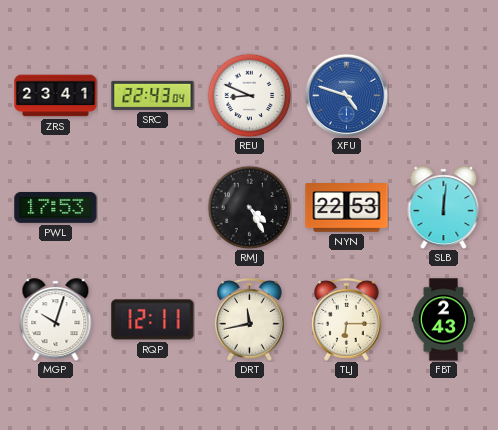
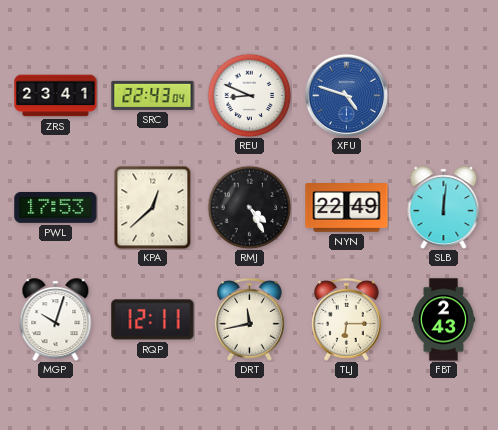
KPA: none -> 12:38
NYN: 22:53 -> 22:49
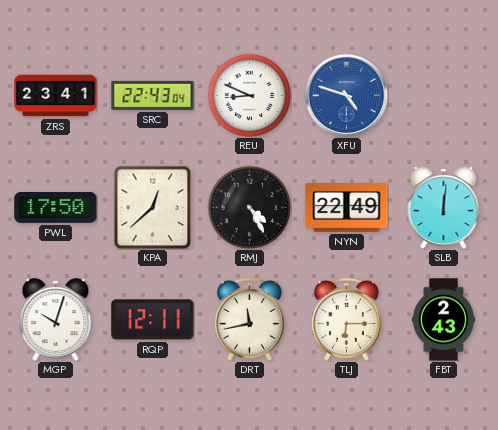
PWL: 17:53 -> 17:50
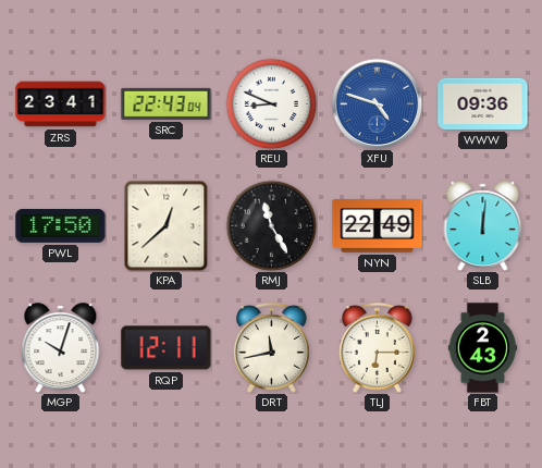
WWW: none -> 09:36
RMJ: 4:25 -> 11:25
